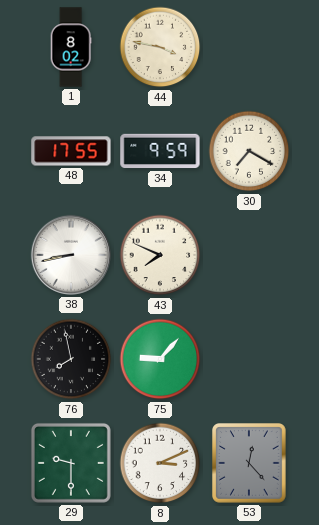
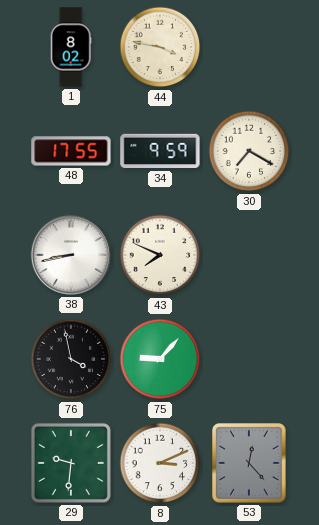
76: 7:58 -> 3:58
29: 9:30 -> 9:31
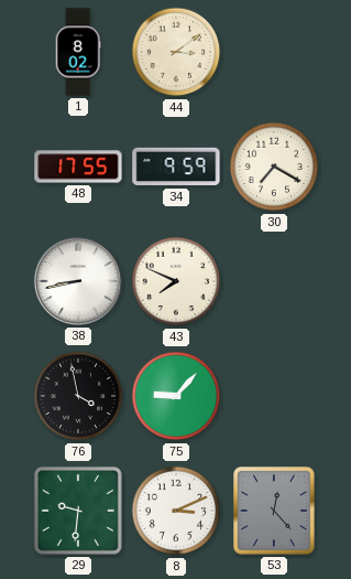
44: 3:47 -> 3:09
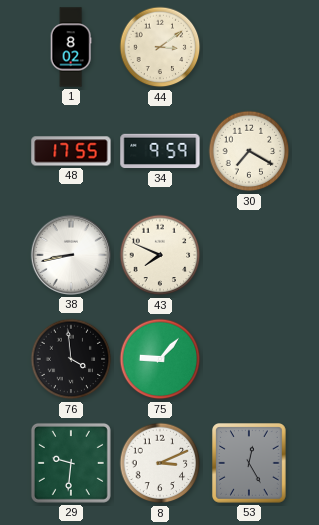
76: 3:58 -> 3:59
53: 12:23 -> 12:25
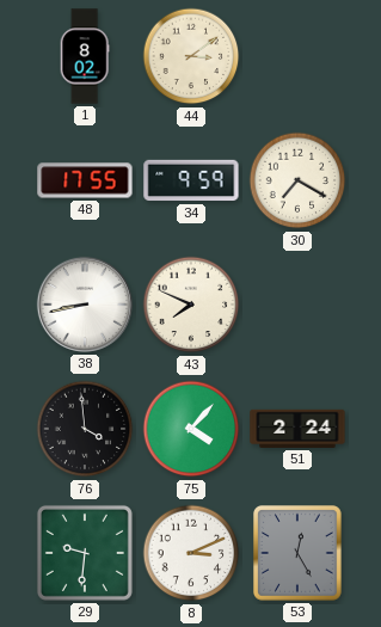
75: 9:07 -> 4:07
51: none -> 2:24
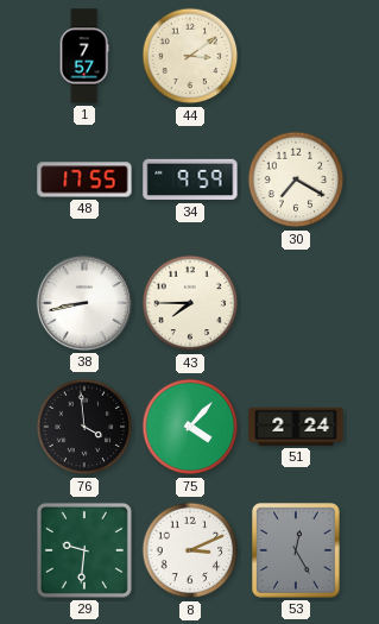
1: 8:02 -> 7:57
43: 7:49 -> 7:45
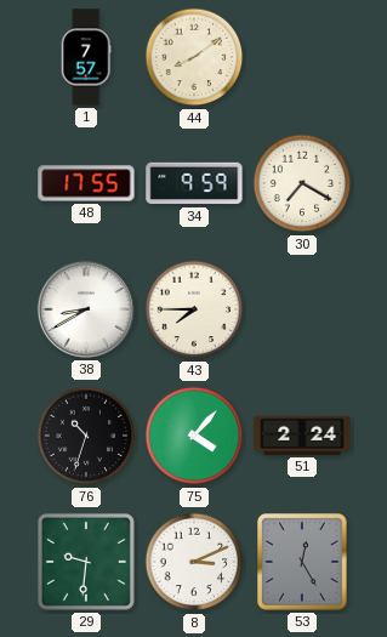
44: 3:09 -> 8:09
38: 8:43 -> 8:40
76: 3:59 -> 10:33
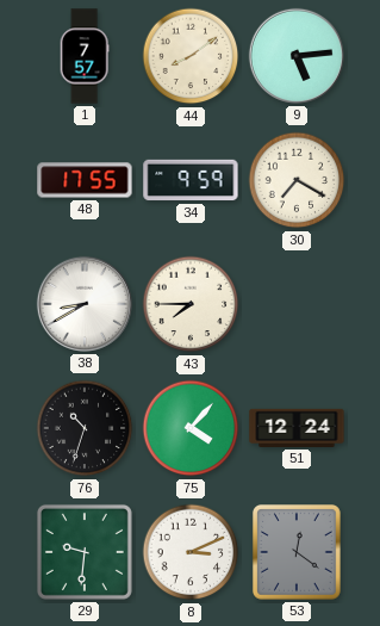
9: none -> 5:14
51: 2:24 -> 12:24
53: 12:25 -> 12:21
